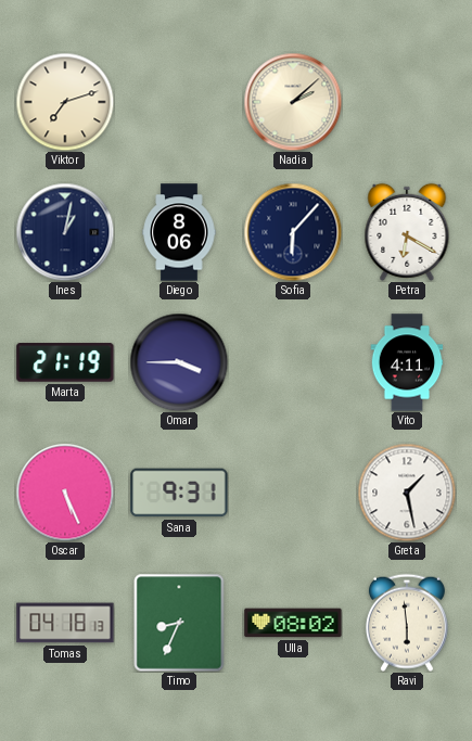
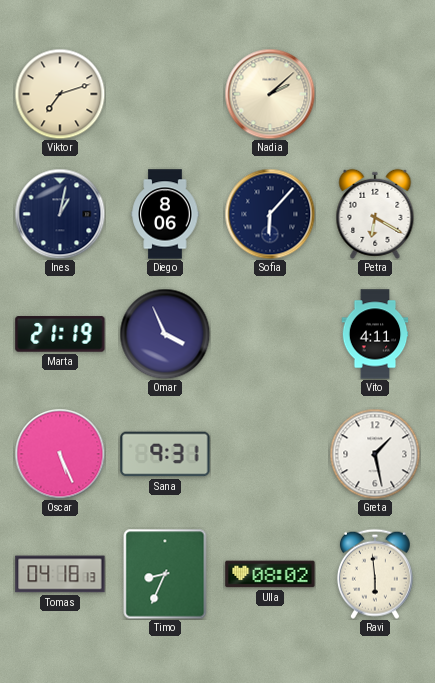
Omar: 3:45 -> 3:56
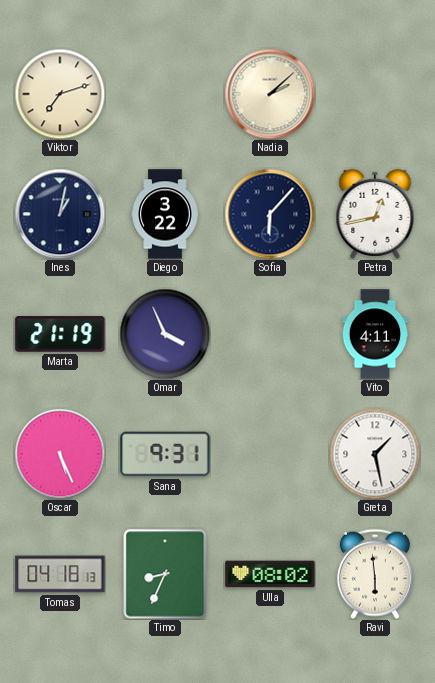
Diego: 8:06 -> 3:22
Petra: 6:20 -> 12:43
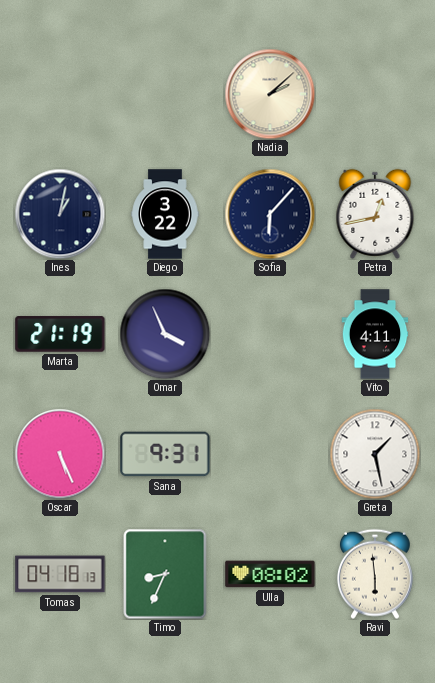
Viktor: 7:12 -> none
